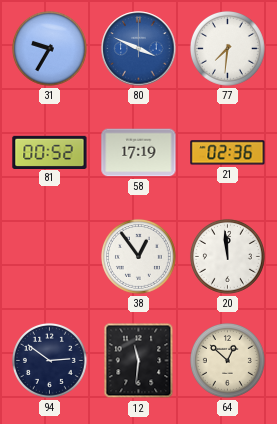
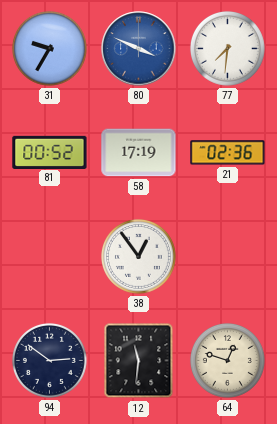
20: 11:59 -> none
64: 12:52 -> 12:48
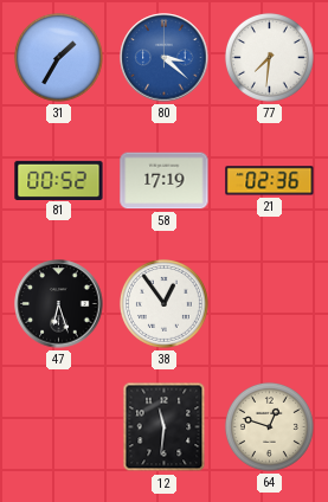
31: 9:35 -> 1:35
80: 3:49 -> 3:22
47: none -> 6:27
94: 2:51 -> none
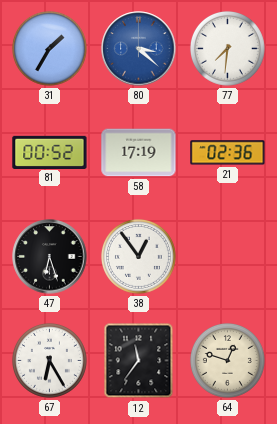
67: none -> 6:25
12: 11:31 -> 11:36
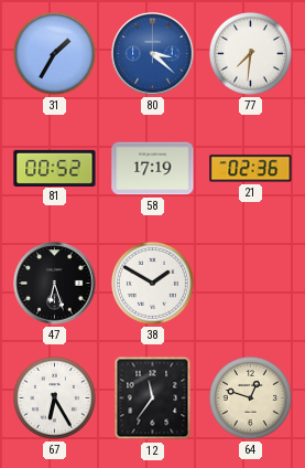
38: 12:54 -> 1:50
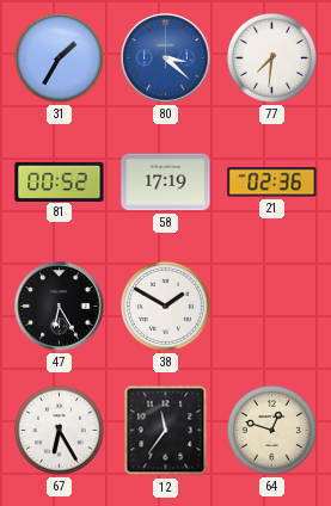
47: 6:27 -> 6:25
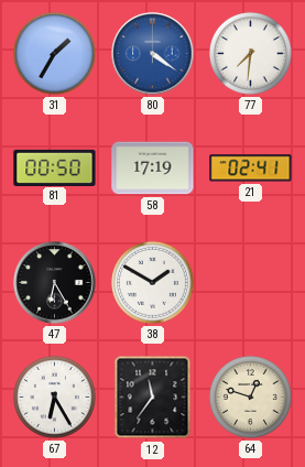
80: 3:22 -> 4:21
81: 00:52 -> 00:50
21: 02:36 -> 02:41
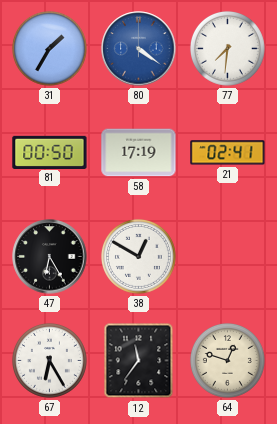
38: 1:50 -> 12:50
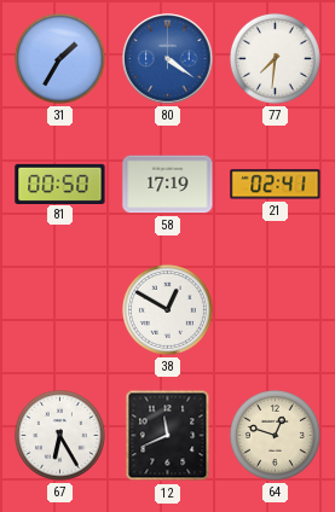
47: 6:25 -> none
12: 11:36 -> 11:41
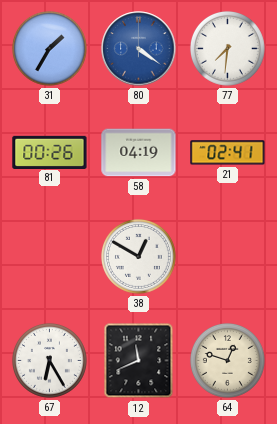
81: 00:50 -> 00:26
58: 17:19 -> 04:19
